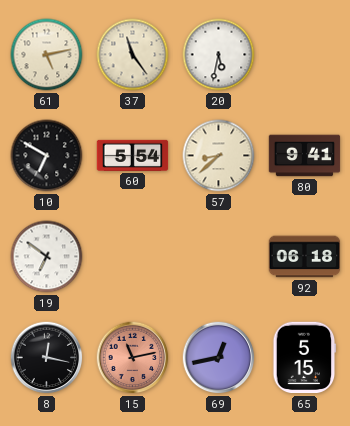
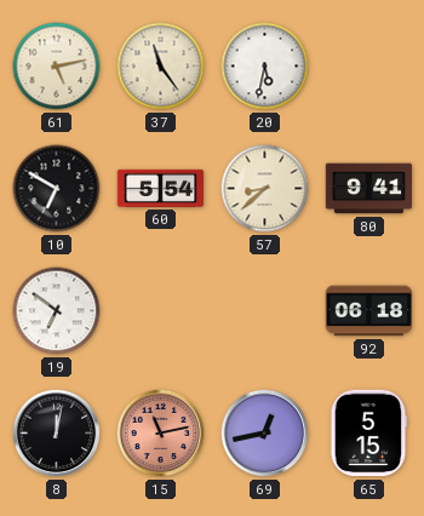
8: 12:17 -> 12:02
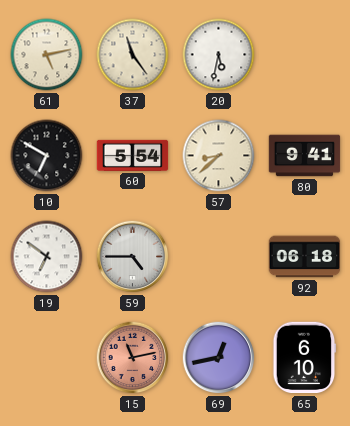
59: none -> 4:45
8: 12:02 -> none
65: 5:15 -> 6:10
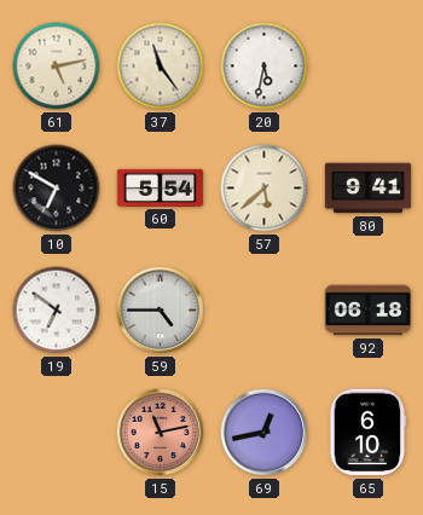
57: 8:38 -> 5:38
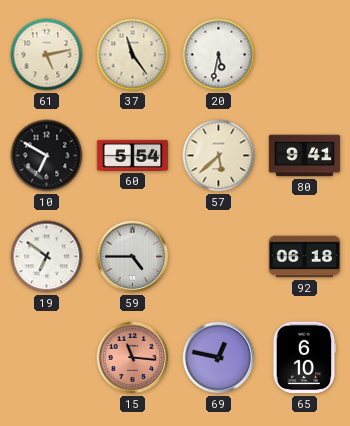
15: 11:13 -> 11:16
69: 12:43 -> 12:47
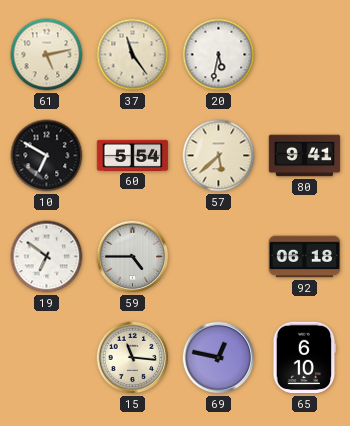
15 dial: salmon -> cream
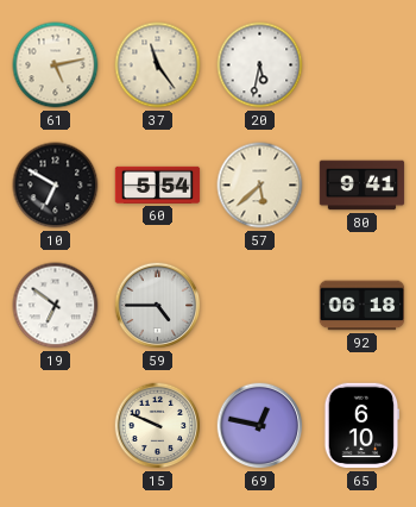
15: 11:16 -> 9:49
